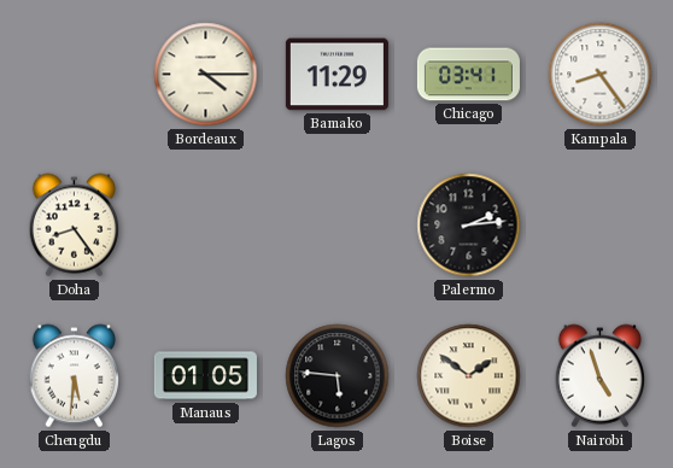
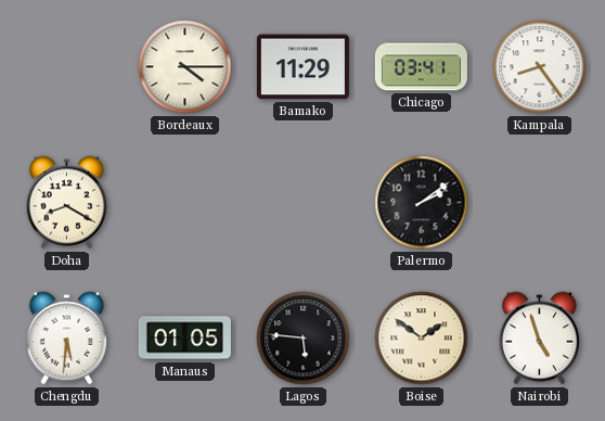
Doha: 8:24 -> 8:20
Palermo: 2:14 -> 2:09
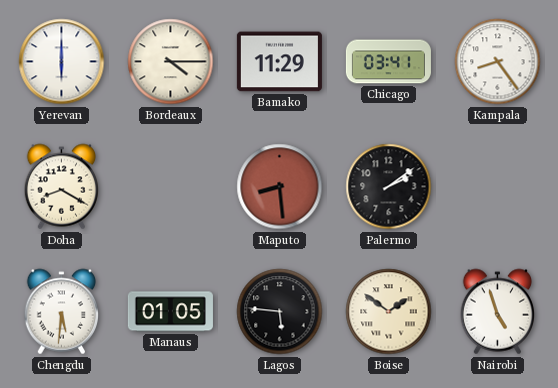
Yerevan: none -> 6:00
Maputo: none -> 8:29
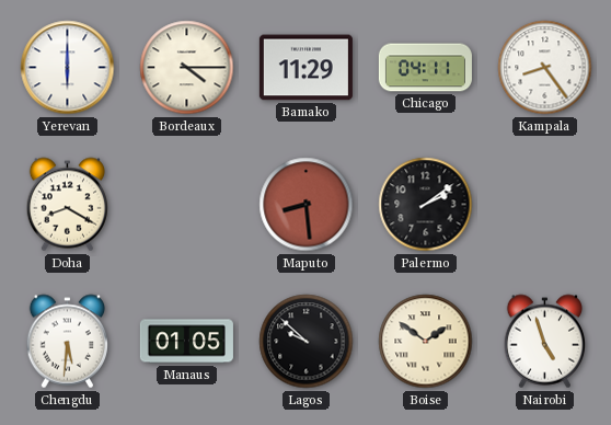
Chicago: 03:41 -> 04:11
Lagos: 5:46 -> 9:52
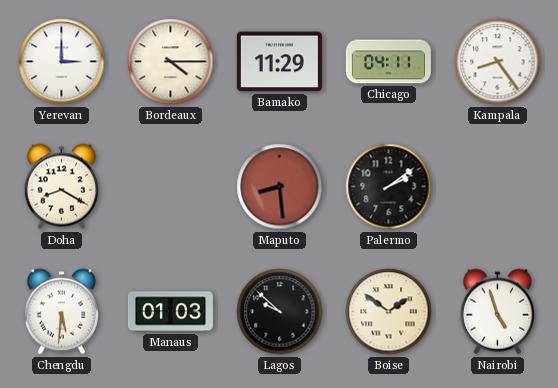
Yerevan: 6:00 -> 3:00
Manaus: 01:05 -> 01:03
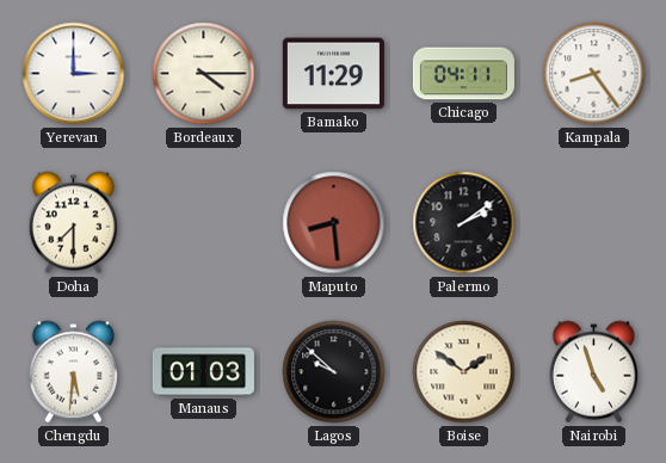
Doha: 8:20 -> 7:30
